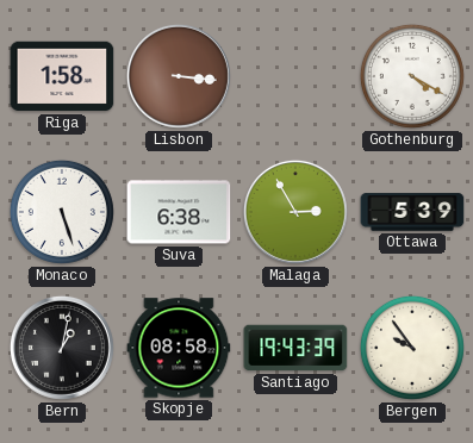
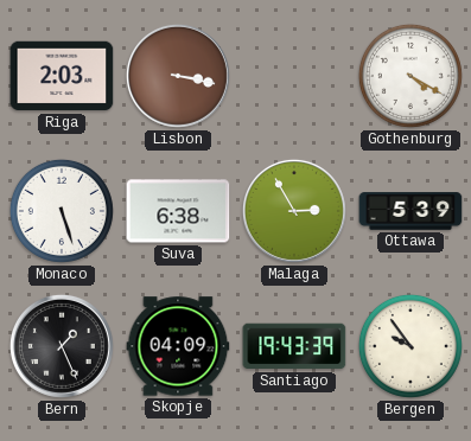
Riga: 1:58 -> 2:03
Lisbon: 3:16 -> 3:17
Bern: 1:02 -> 1:26
Skopje: 08:58 -> 04:09
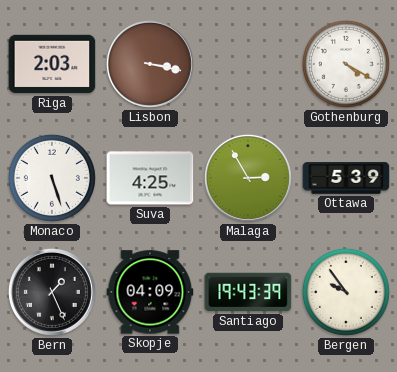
Suva: 6:38 -> 4:25
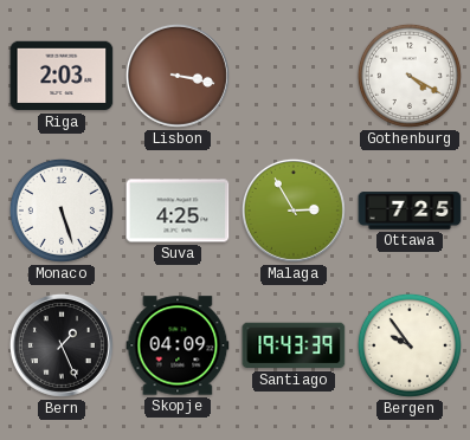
Ottawa: 5:39 -> 7:25
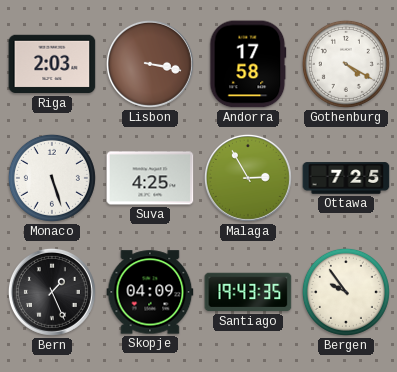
Andorra: none -> 17:58
Santiago: 19:43:39 -> 19:43:35
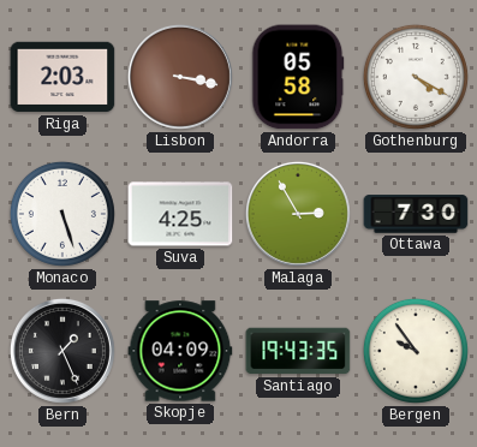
Andorra: 17:58 -> 05:58
Ottawa: 7:25 -> 7:30
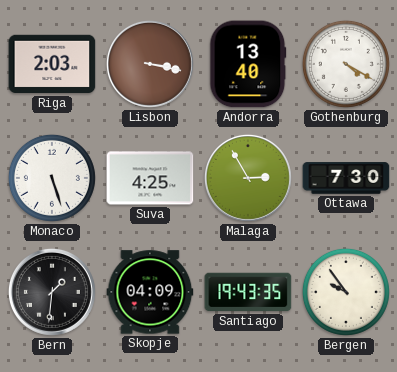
Andorra: 05:58 -> 13:40
Bern: 1:26 -> 1:31
